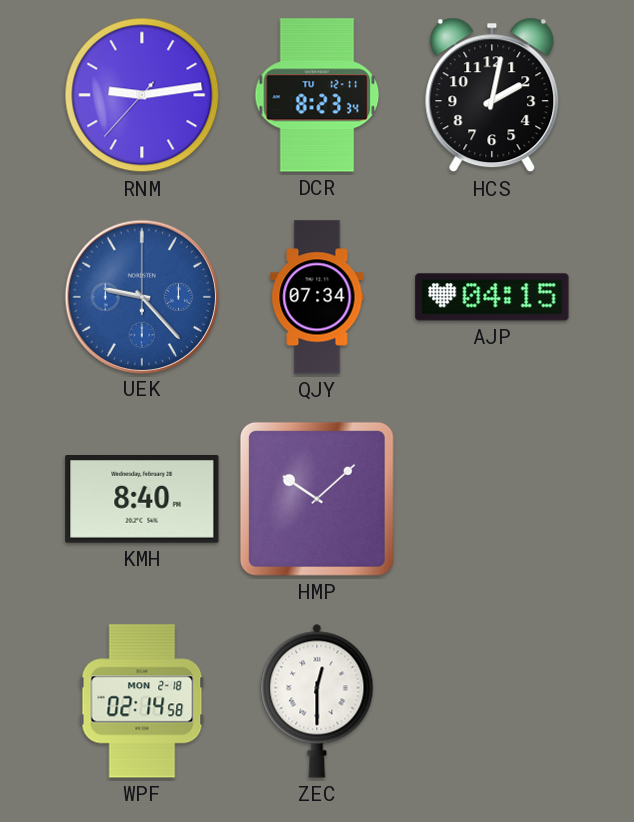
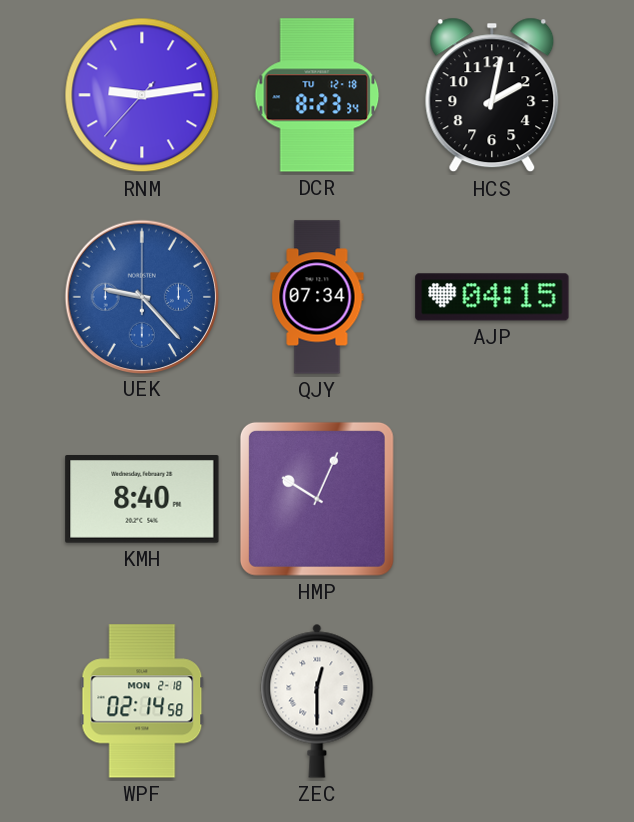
DCR date: TU 12-11 -> TU 12-18
HMP: 10:08 -> 10:04
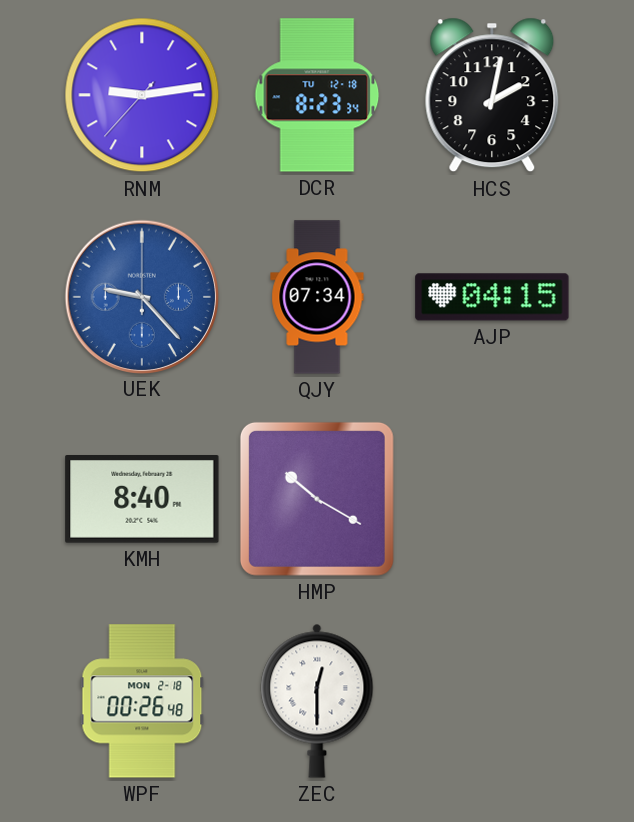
HMP: 10:04 -> 10:20
WPF: 02:14 -> 00:26
